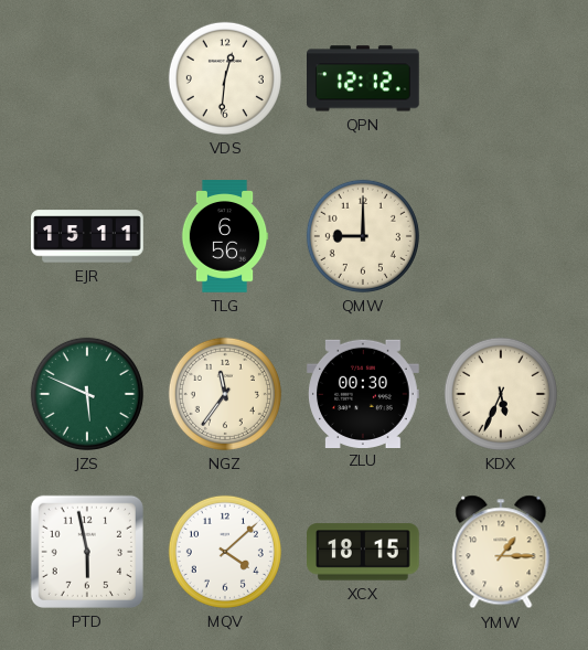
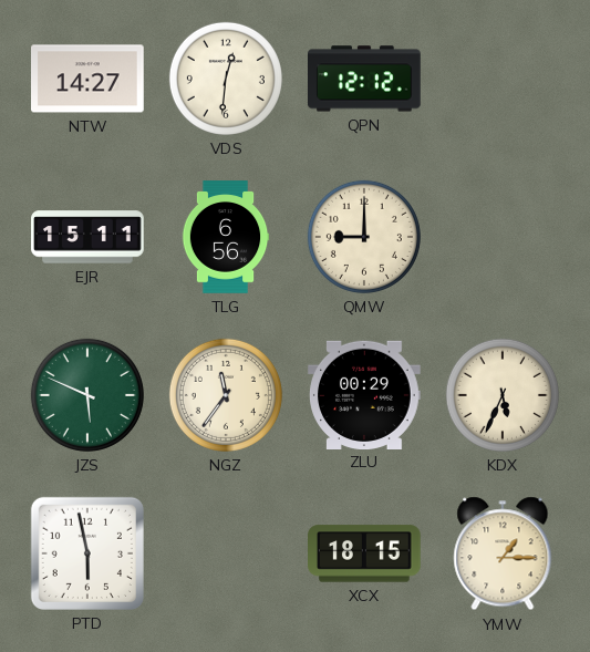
NTW: none -> 14:27
ZLU: 00:30 -> 00:29
MQV: 4:08 -> none
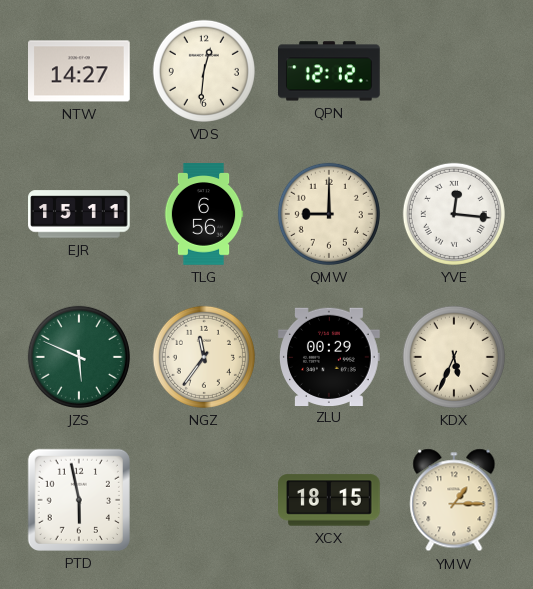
YVE: none -> 12:16
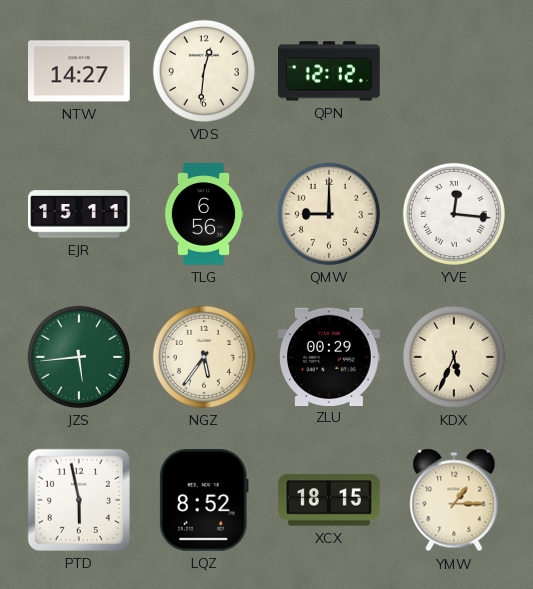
JZS: 5:49 -> 5:44
NGZ: 11:36 -> 5:36
LQZ: none -> 8:52
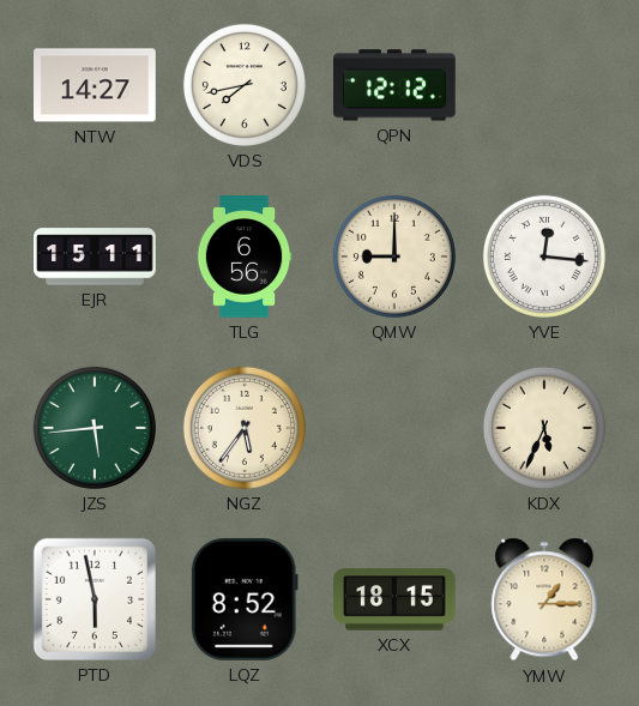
VDS: 12:31 -> 7:43
ZLU: 00:29 -> none
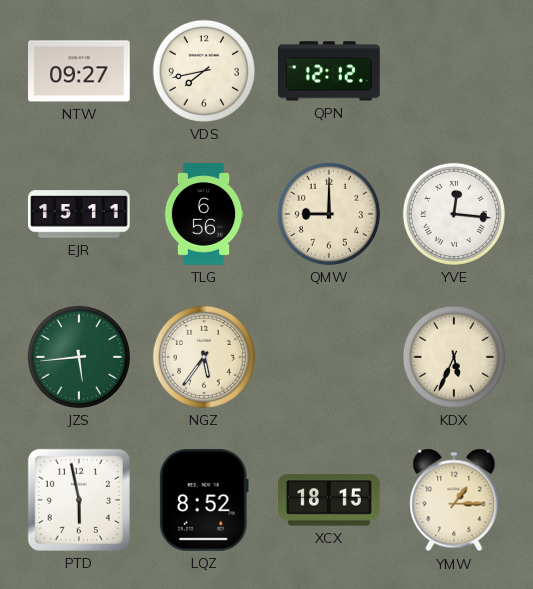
NTW: 14:27 -> 09:27
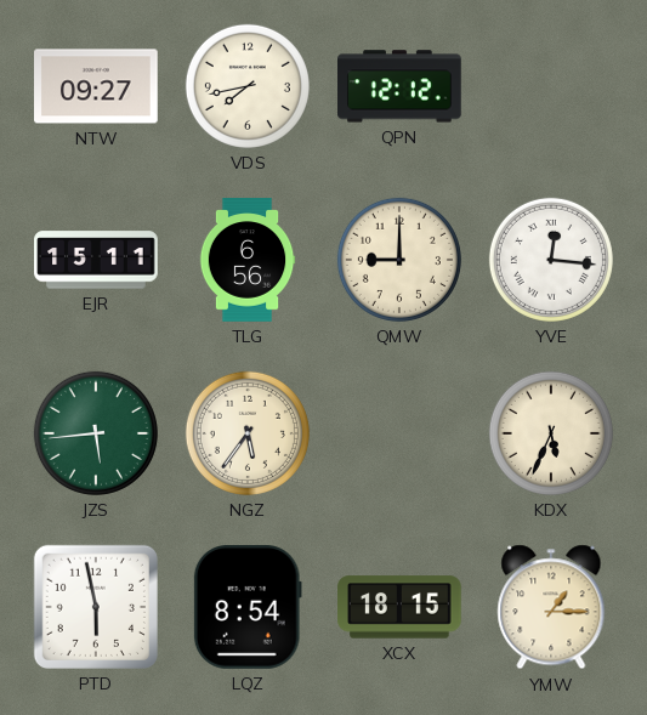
LQZ: 8:52 -> 8:54
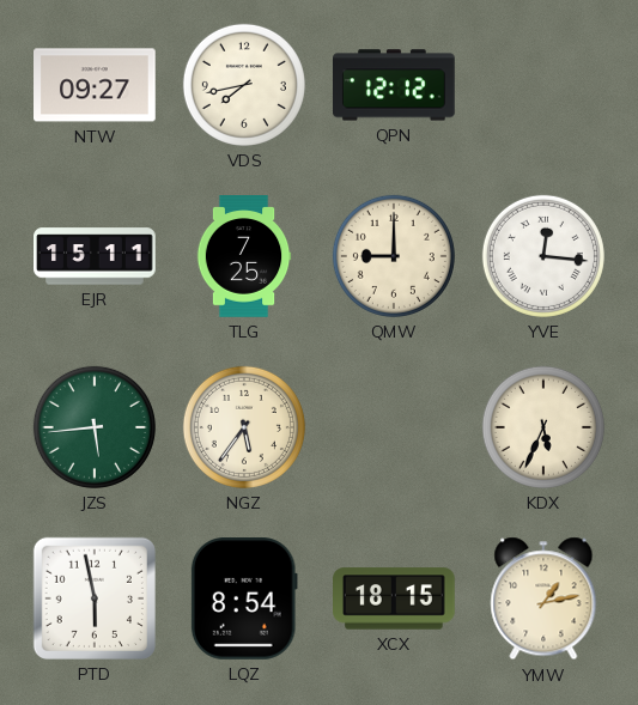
TLG: 6:56 -> 7:25
YMW: 1:15 -> 1:13
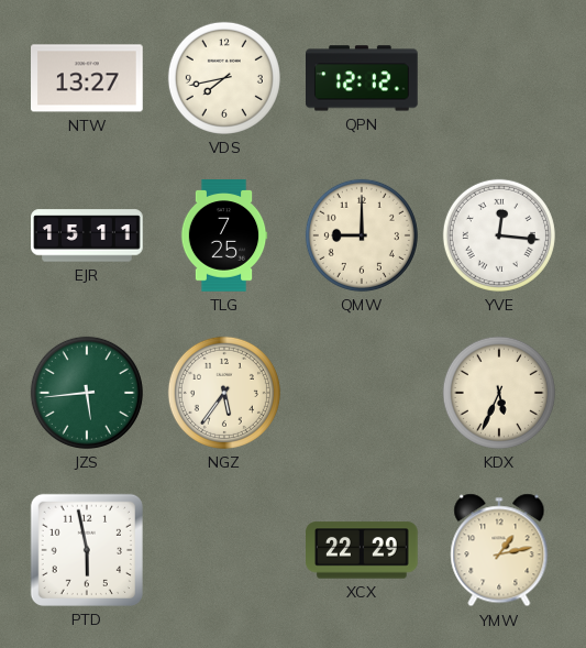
NTW: 09:27 -> 13:27
LQZ: 8:54 -> none
XCX: 18:15 -> 22:29
